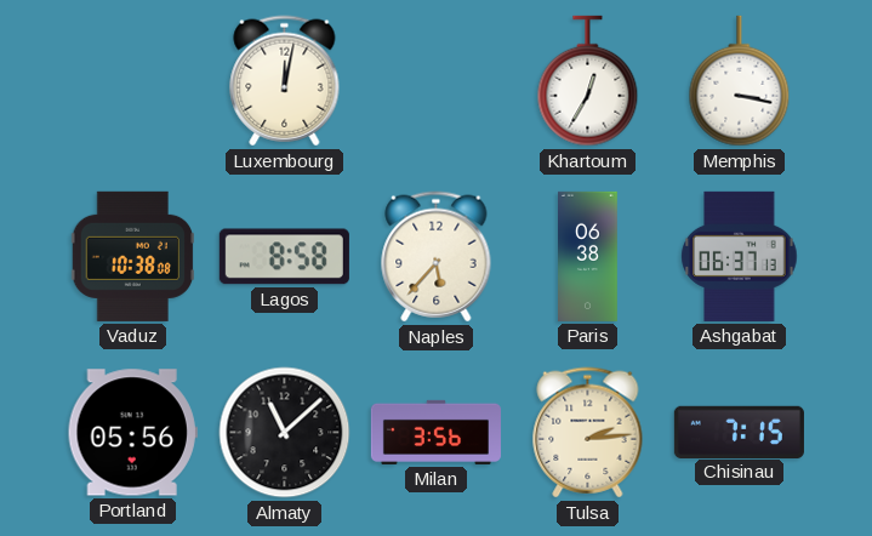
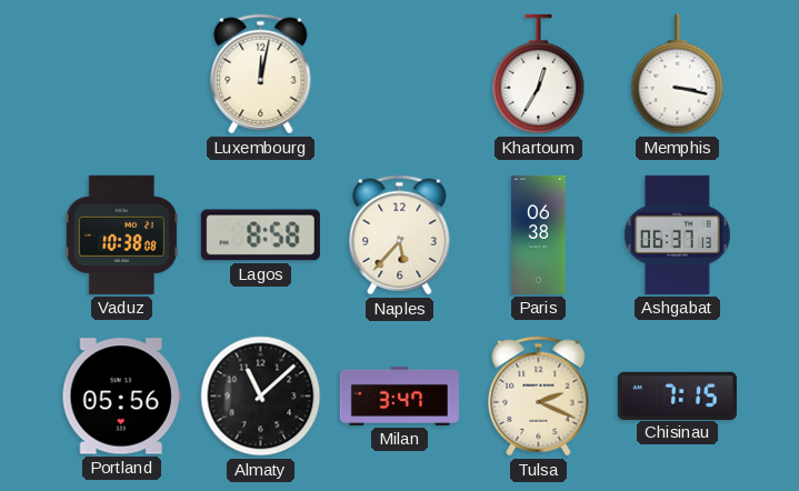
Milan: 3:56 -> 3:47
Tulsa: 2:14 -> 2:19
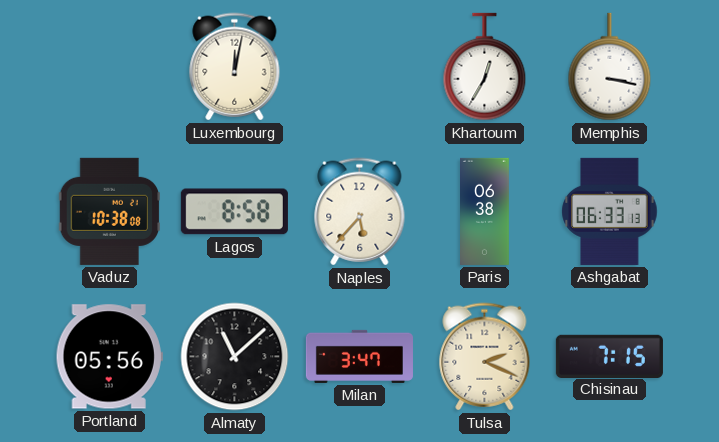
Ashgabat: 06:37 -> 06:33
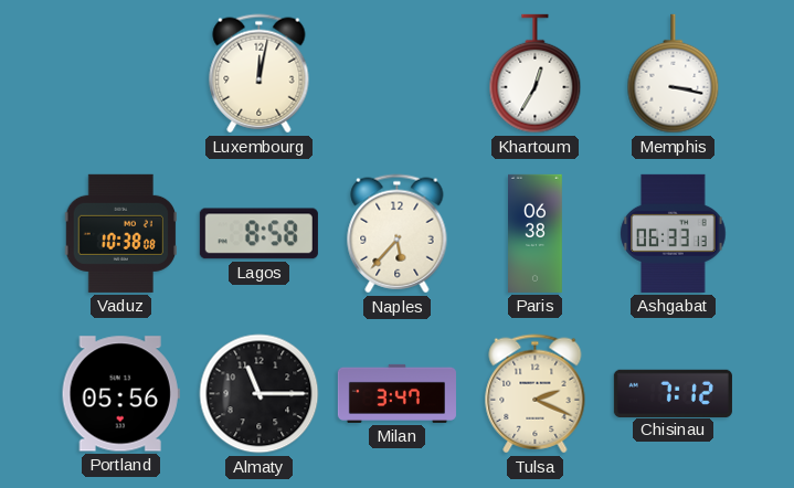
Almaty: 11:08 -> 11:15
Chisinau: 7:15 -> 7:12
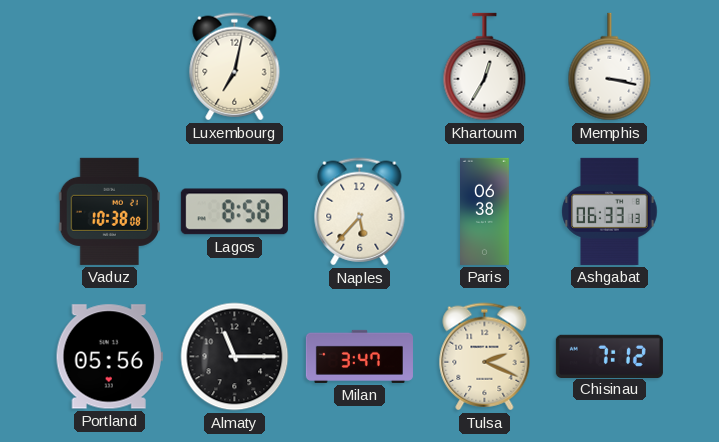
Luxembourg: 12:02 -> 7:02
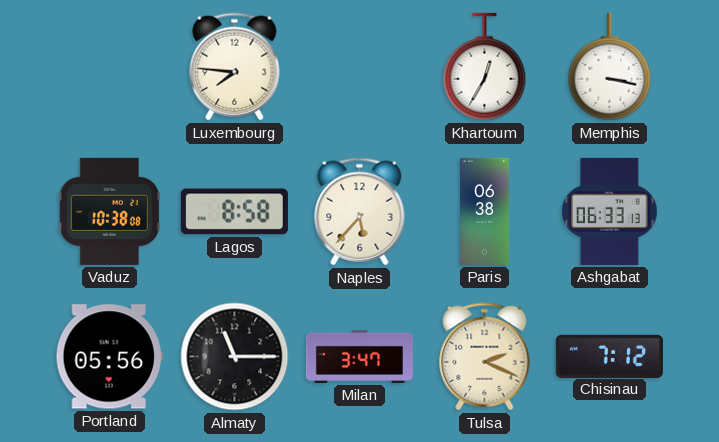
Luxembourg: 7:02 -> 7:46
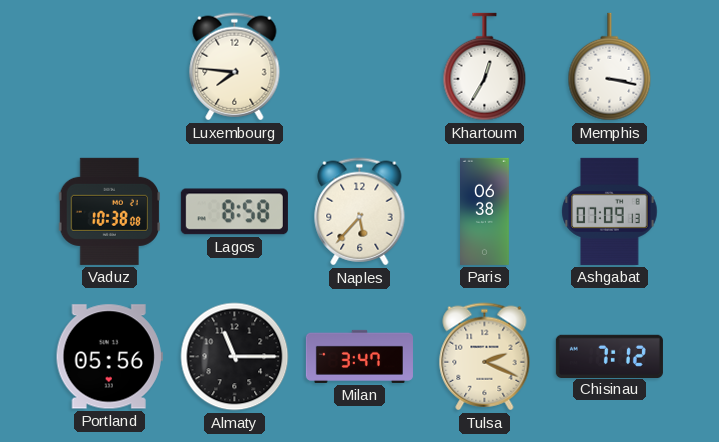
Ashgabat: 06:33 -> 07:09
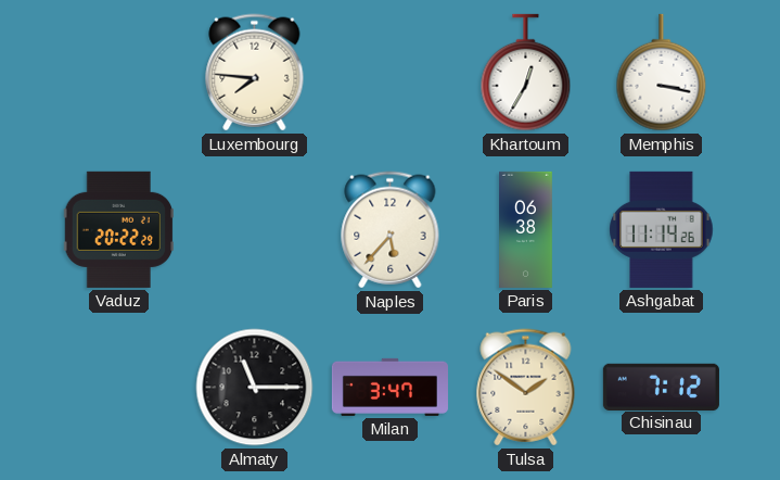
Vaduz: 10:38 -> 20:22
Lagos: 8:58 -> none
Ashgabat: 07:09 -> 11:14
Portland: 05:56 -> none
Tulsa: 2:19 -> 1:51
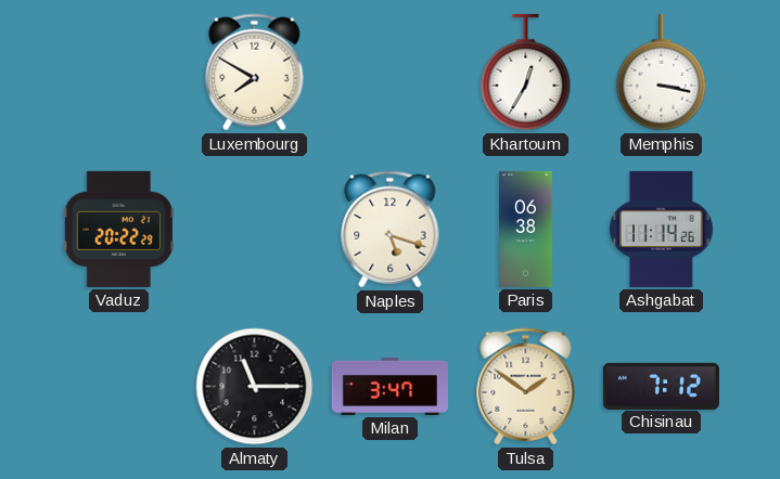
Luxembourg: 7:46 -> 7:50
Naples: 5:37 -> 5:18
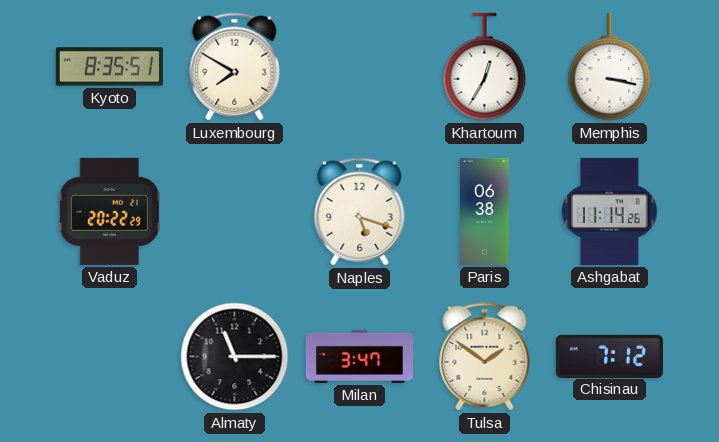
Kyoto: none -> 8:35
